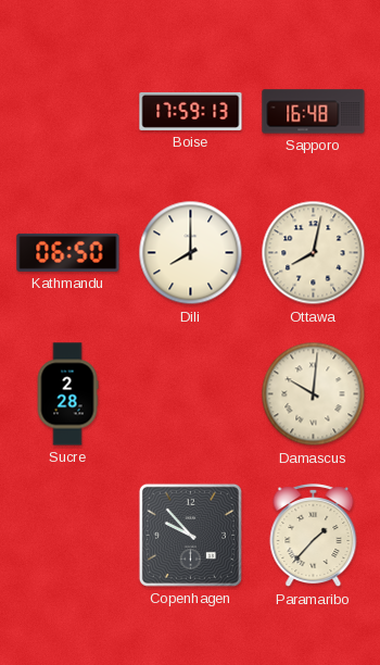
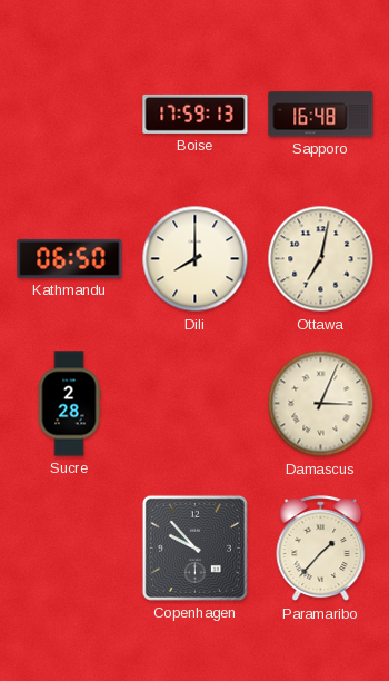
Ottawa: 8:02 -> 7:02
Damascus: 10:01 -> 3:04
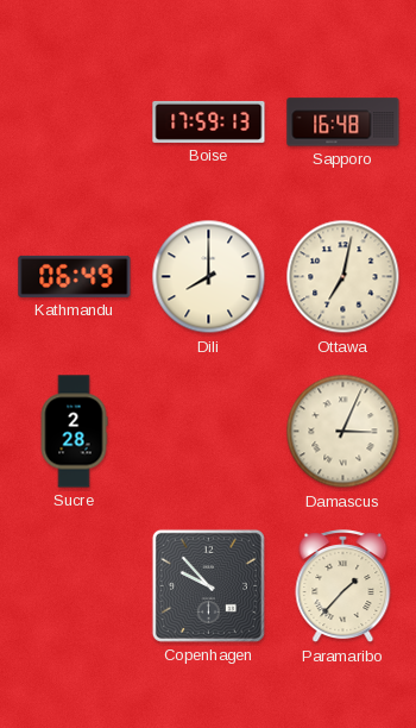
Kathmandu: 06:50 -> 06:49
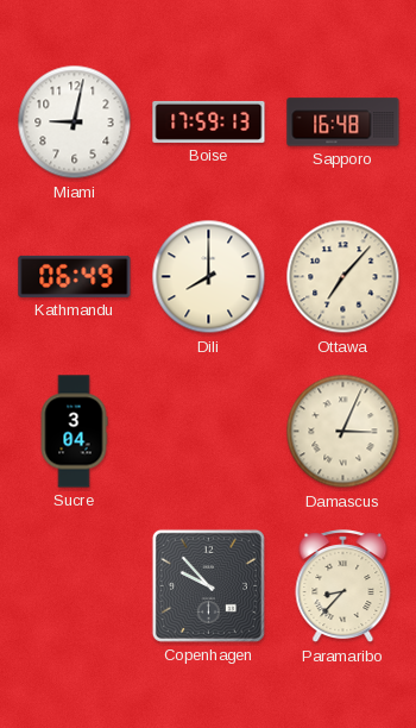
Miami: none -> 9:02
Ottawa: 7:02 -> 7:07
Sucre: 2:28 -> 3:04
Paramaribo: 1:37 -> 8:37
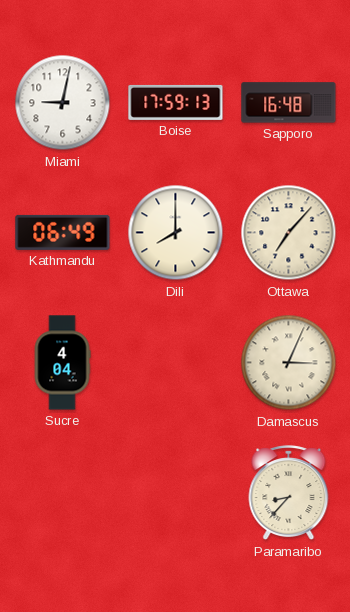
Sucre: 3:04 -> 4:04
Copenhagen: 9:53 -> none
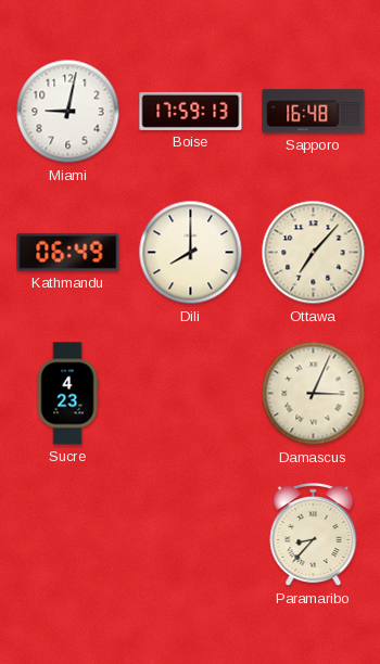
Sucre: 4:04 -> 4:23
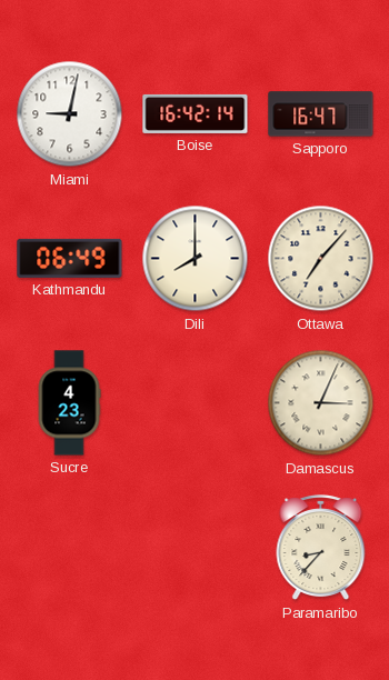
Boise: 17:59 -> 16:42
Sapporo: 16:48 -> 16:47
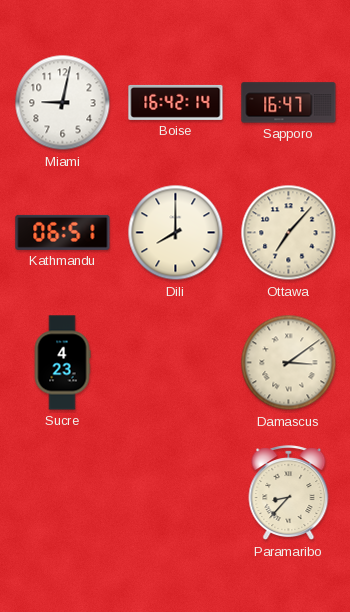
Kathmandu: 06:49 -> 06:51
Damascus: 3:04 -> 3:09
